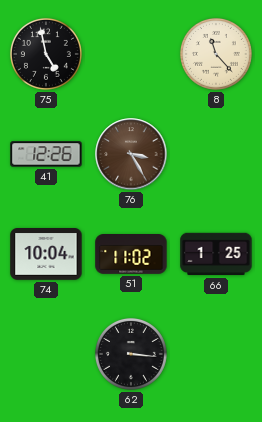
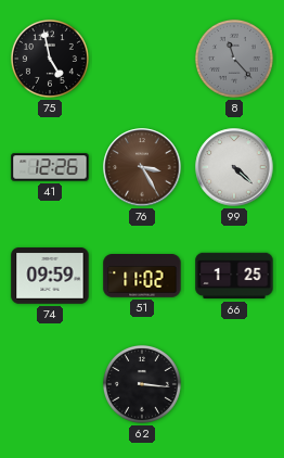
8 dial: cream -> grey
99: none -> 4:22
74: 10:04 -> 09:59
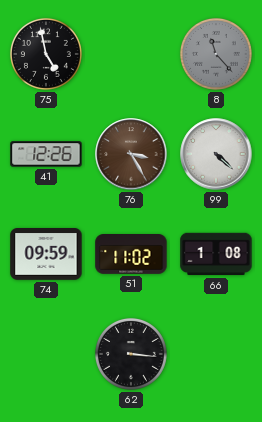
66: 1:25 -> 1:08
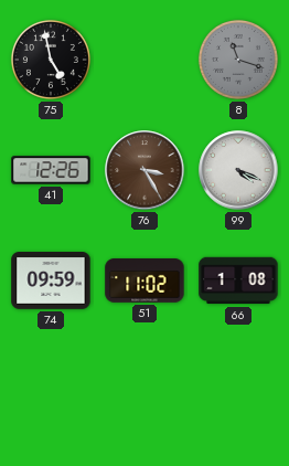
8: 11:23 -> 11:18
99: 4:22 -> 4:19
62: 3:16 -> none
